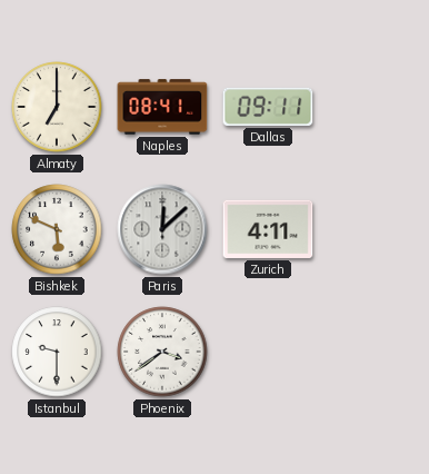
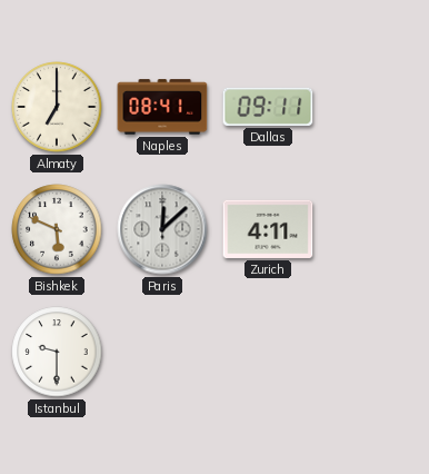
Phoenix: 3:39 -> none
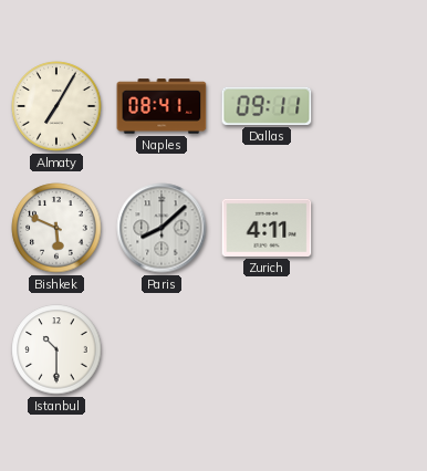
Almaty: 7:00 -> 7:05
Paris: 12:08 -> 8:08
Istanbul: 9:30 -> 10:30
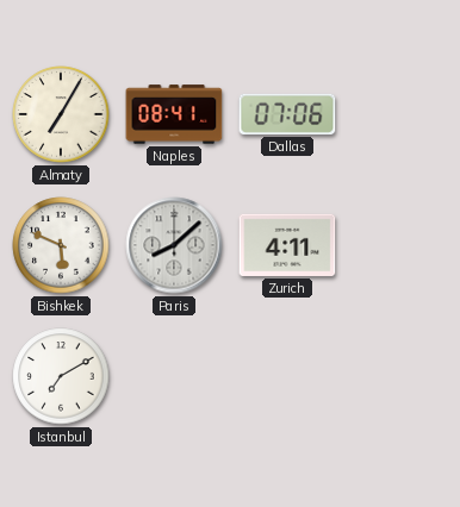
Dallas: 09:11 -> 07:06
Istanbul: 10:30 -> 7:10
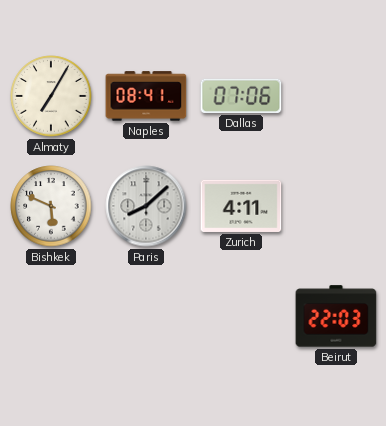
Istanbul: 7:10 -> none
Beirut: none -> 22:03
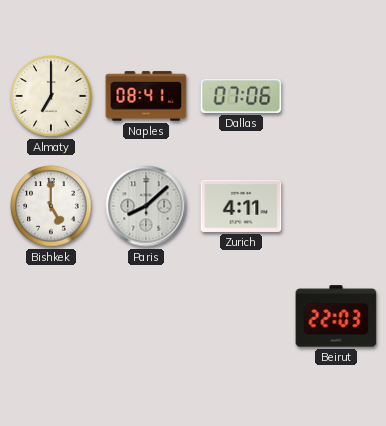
Almaty: 7:05 -> 7:00
Bishkek: 5:49 -> 5:00
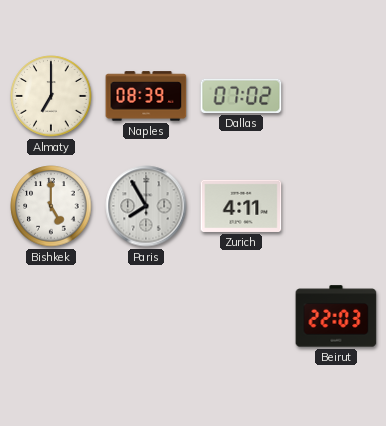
Naples: 08:41 -> 08:39
Dallas: 07:06 -> 07:02
Paris: 8:08 -> 7:55
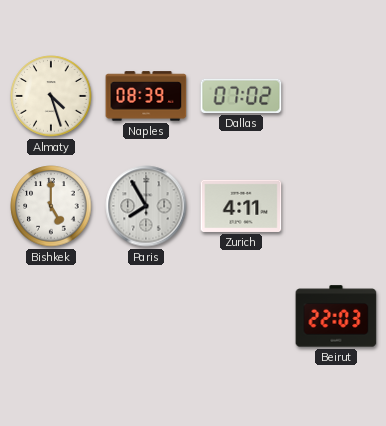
Almaty: 7:00 -> 4:27
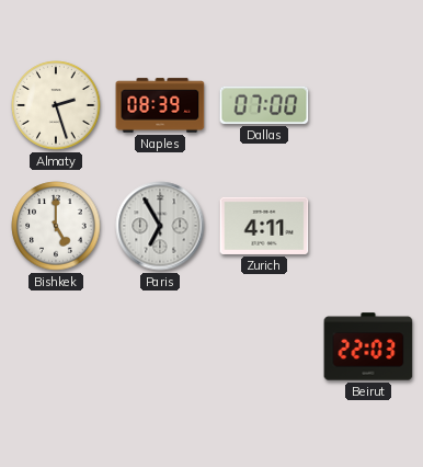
Almaty: 4:27 -> 2:27
Dallas: 07:02 -> 07:00
Paris: 7:55 -> 6:55
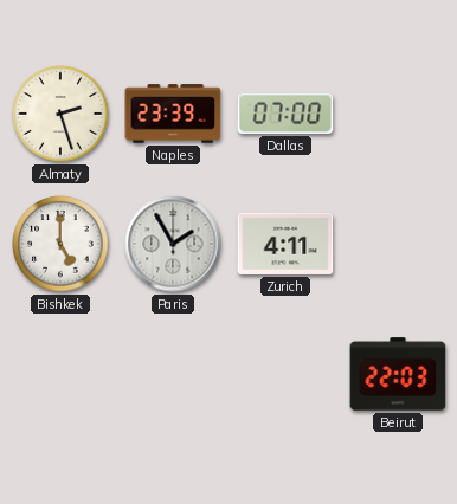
Naples: 08:39 -> 23:39
Paris: 6:55 -> 1:55
